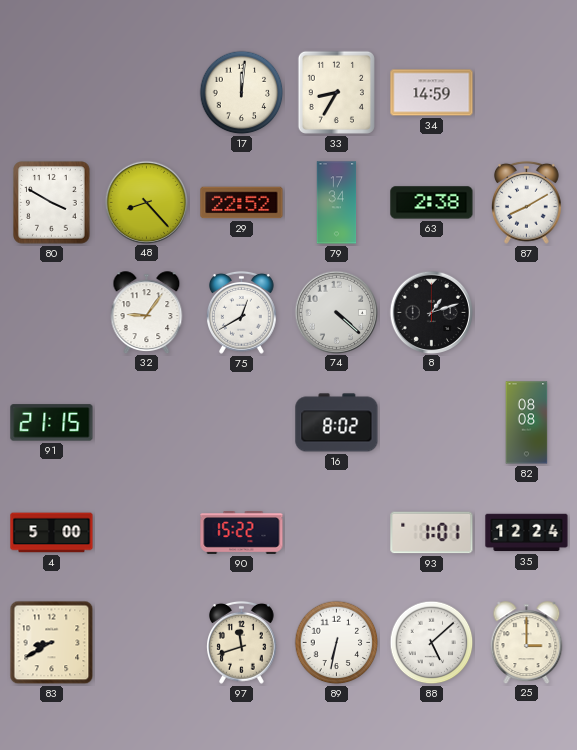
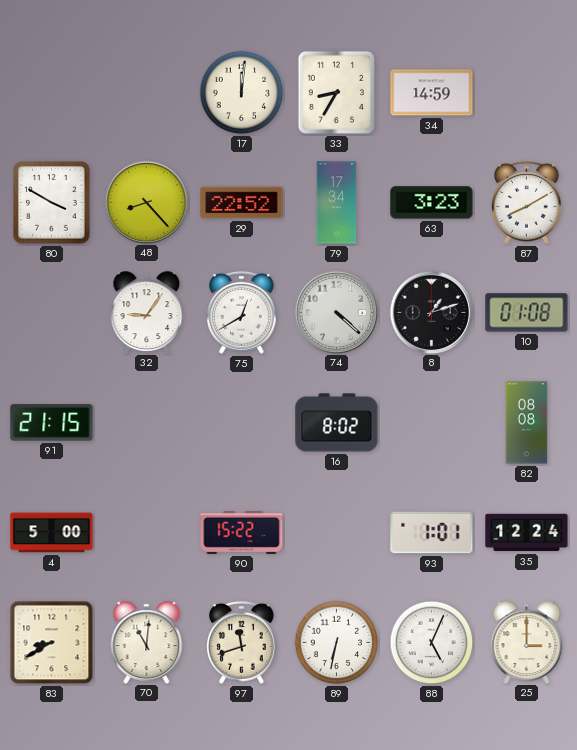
63: 2:38 -> 3:23
10: none -> 01:08
70: none -> 11:01
88: 5:08 -> 5:04
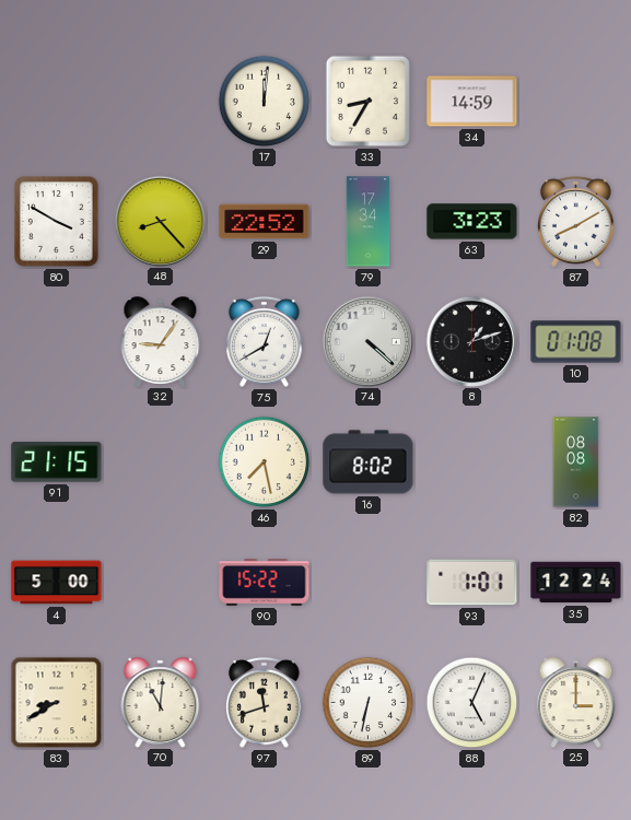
46: none -> 7:28
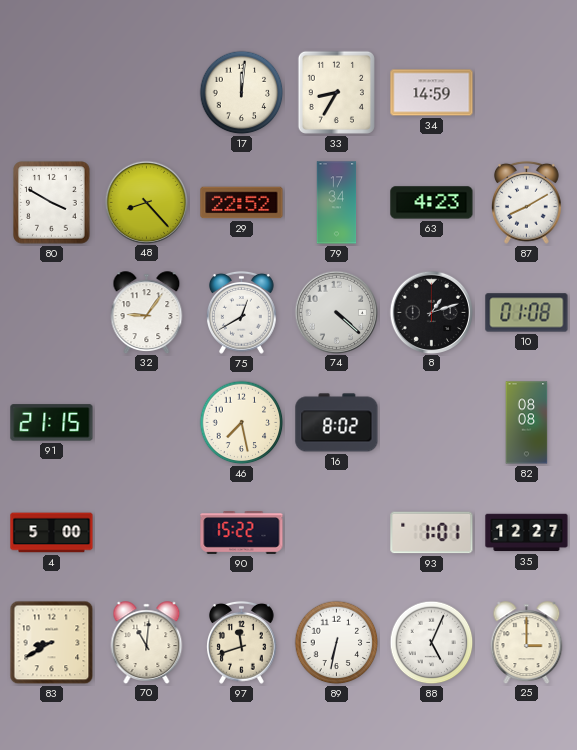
63: 3:23 -> 4:23
35: 12:24 -> 12:27
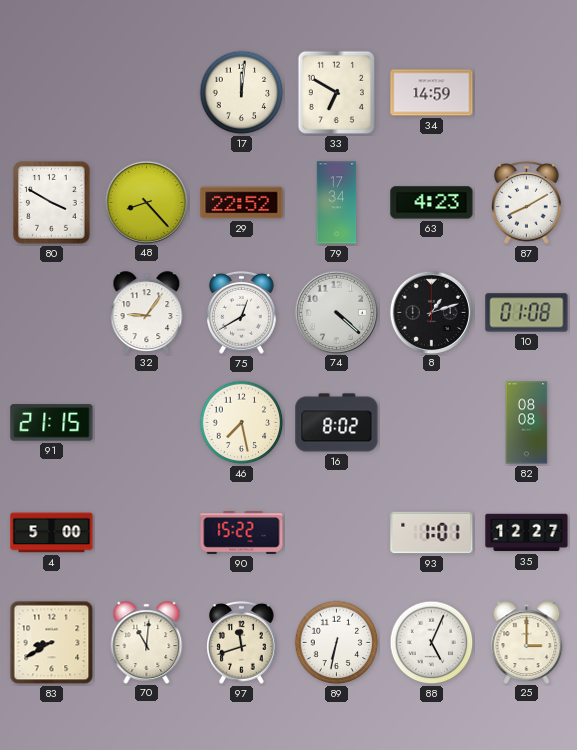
33: 8:35 -> 6:50
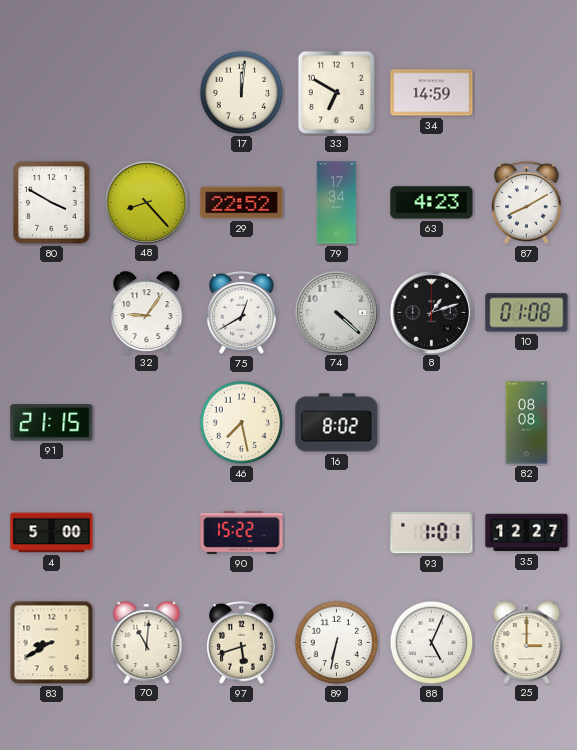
97: 11:42 -> 5:42
